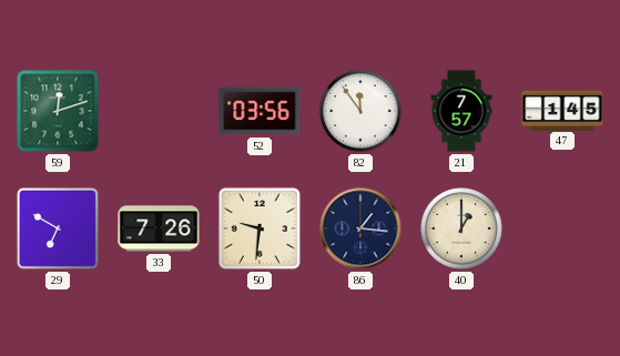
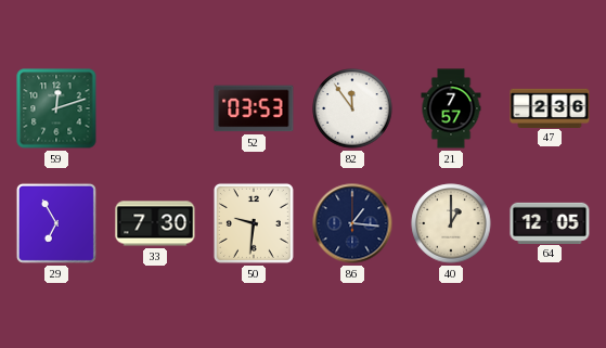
52: 03:56 -> 03:53
47: 1:45 -> 2:36
29: 6:50 -> 6:55
33: 7:26 -> 7:30
64: none -> 12:05
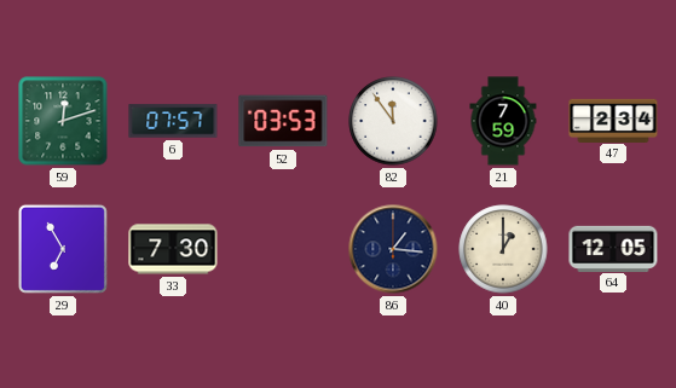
6: none -> 07:57
21: 7:57 -> 7:59
47: 2:36 -> 2:34
50: 9:31 -> none
